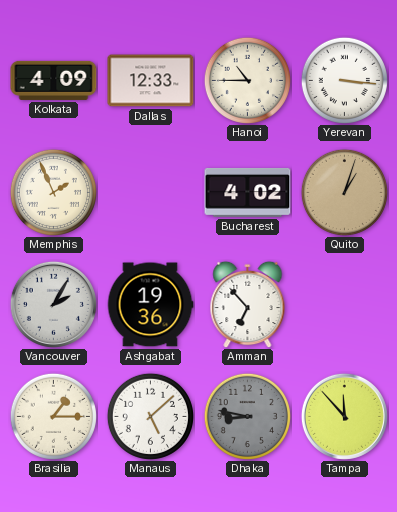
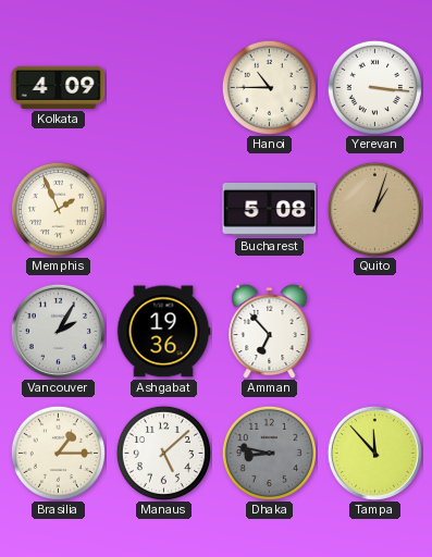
Dallas: 12:33 -> none
Bucharest: 4:02 -> 5:08
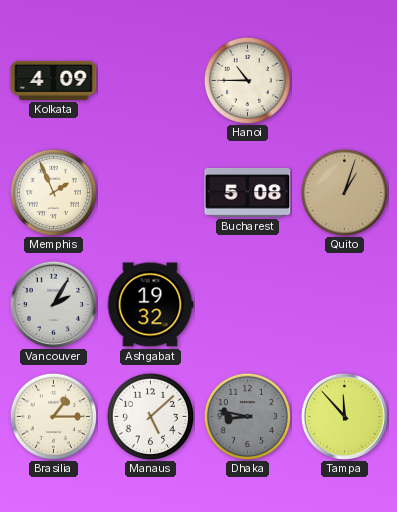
Yerevan: 3:16 -> none
Ashgabat: 19:36 -> 19:32
Amman: 6:53 -> none
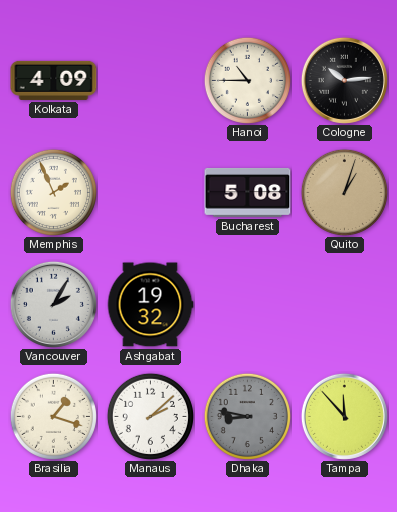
Cologne: none -> 10:14
Brasilia: 1:15 -> 1:18
Manaus: 5:08 -> 2:08
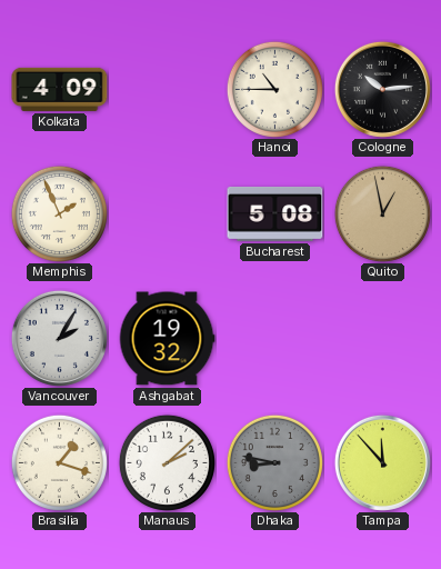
Quito: 1:03 -> 12:58
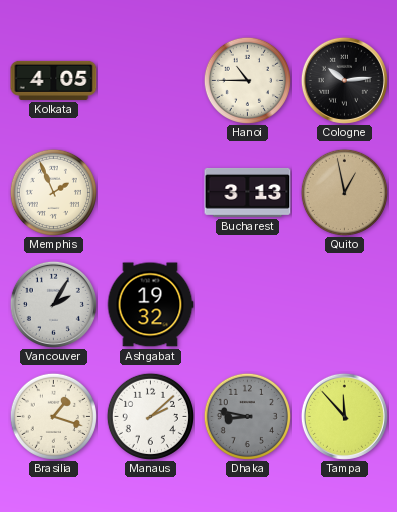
Kolkata: 4:09 -> 4:05
Bucharest: 5:08 -> 3:13
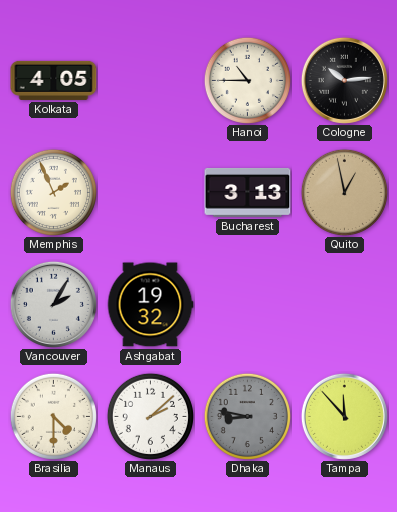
Brasilia: 1:18 -> 4:30
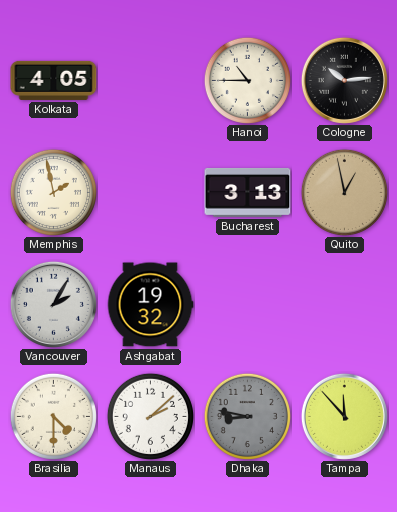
Memphis: 1:56 -> 1:58
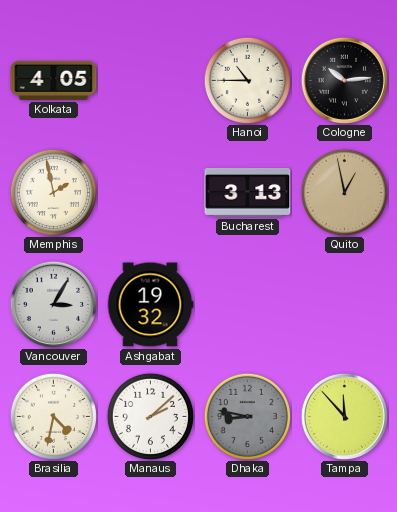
Vancouver: 2:05 -> 3:05
Brasilia: 4:30 -> 4:32
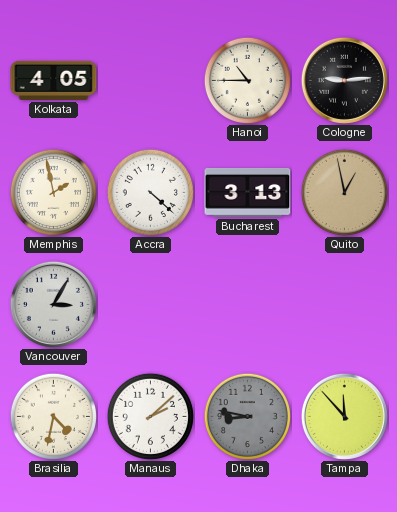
Cologne: 10:14 -> 9:14
Accra: none -> 4:22
Ashgabat: 19:32 -> none
